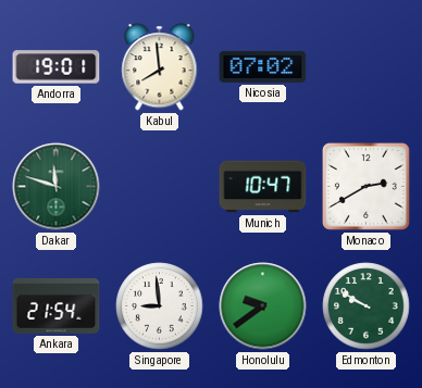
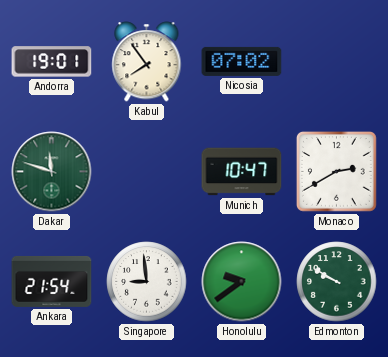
Kabul: 7:59 -> 7:54
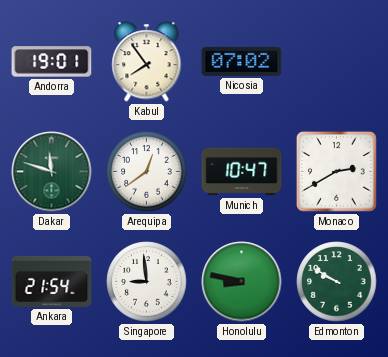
Arequipa: none -> 12:39
Honolulu: 9:39 -> 8:47
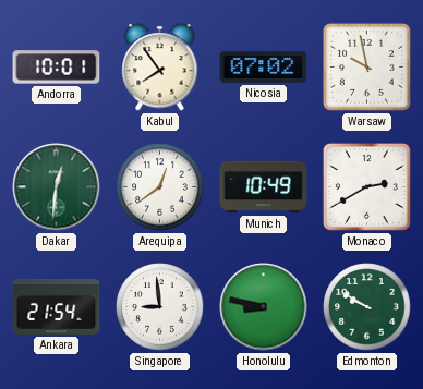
Andorra: 19:01 -> 10:01
Warsaw: none -> 9:58
Dakar: 11:48 -> 12:31
Munich: 10:47 -> 10:49
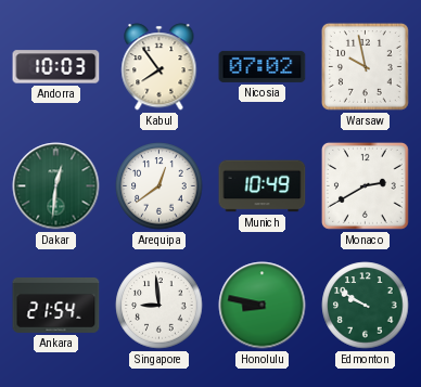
Andorra: 10:01 -> 10:03
